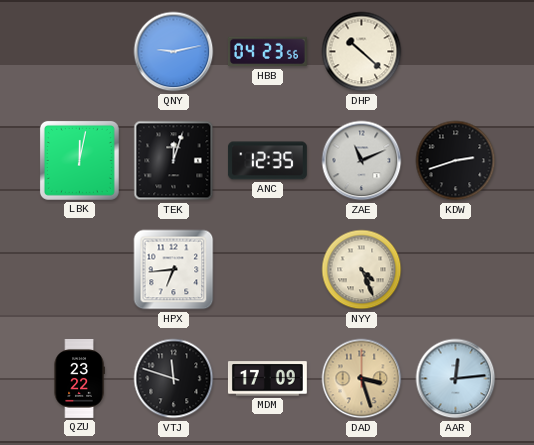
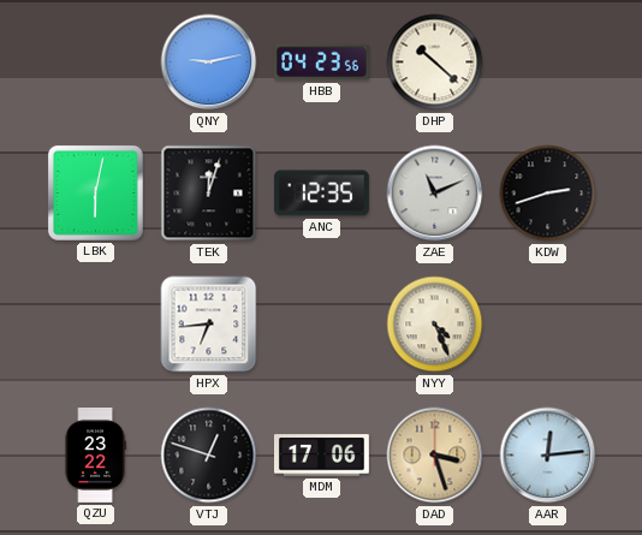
LBK: 12:02 -> 6:02
VTJ: 11:48 -> 12:48
MDM: 17:09 -> 17:06
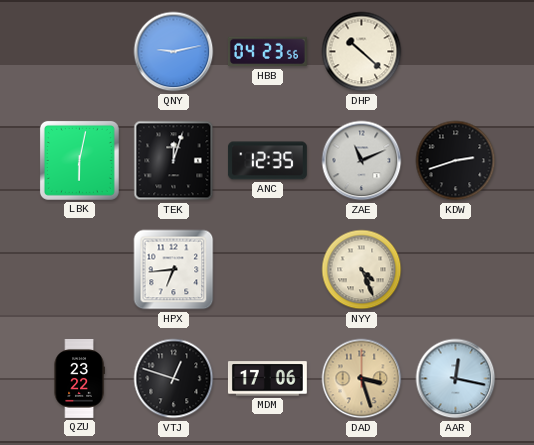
AAR: 12:14 -> 12:17
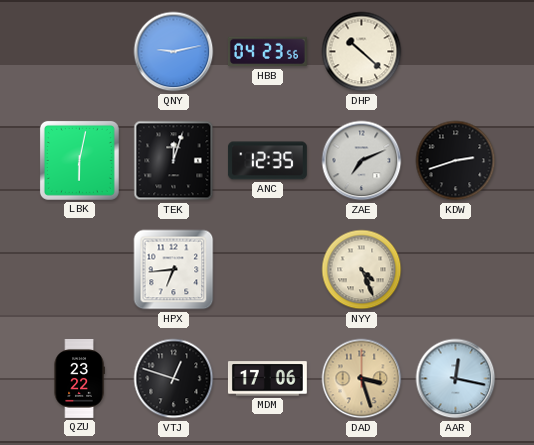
ZAE: 11:11 -> 7:11
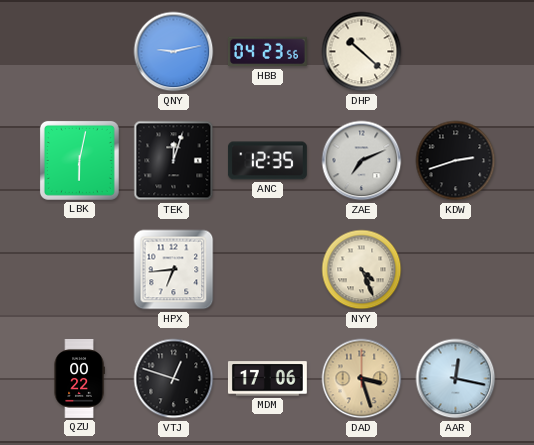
QZU: 23:22 -> 00:22
